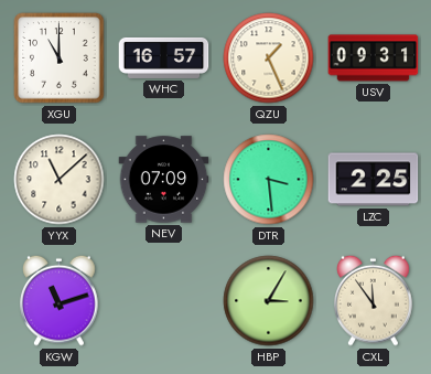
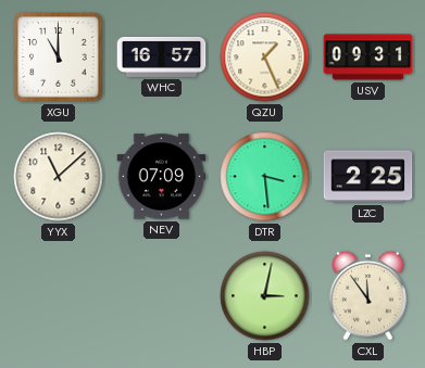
KGW: 11:12 -> none
HBP: 3:05 -> 3:02
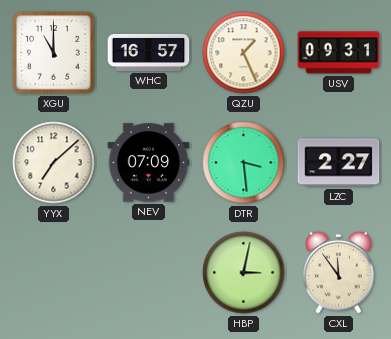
YYX: 11:08 -> 7:08
LZC: 2:25 -> 2:27
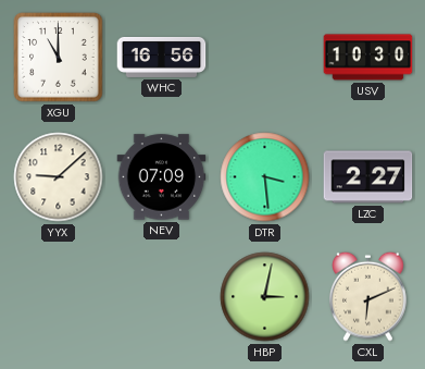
WHC: 16:57 -> 16:56
QZU: 1:26 -> none
USV: 09:31 -> 10:30
YYX: 7:08 -> 9:08
CXL: 11:54 -> 6:11
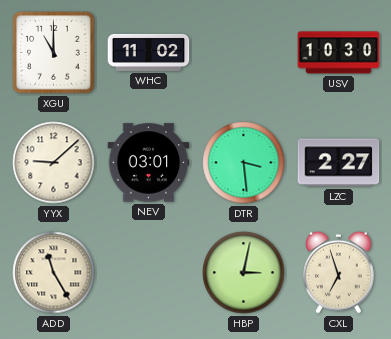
WHC: 16:56 -> 11:02
NEV: 07:09 -> 03:01
ADD: none -> 11:25
CXL: 6:11 -> 6:57
